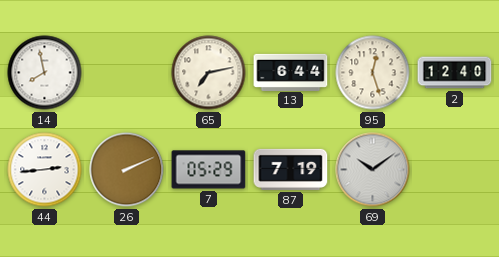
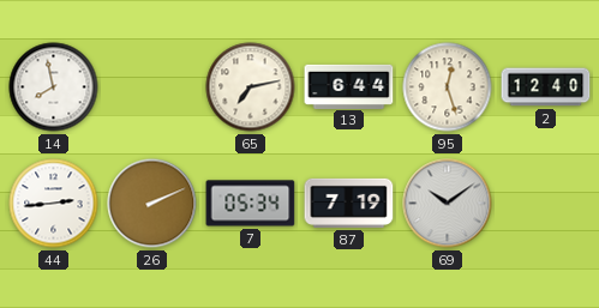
7: 05:29 -> 05:34
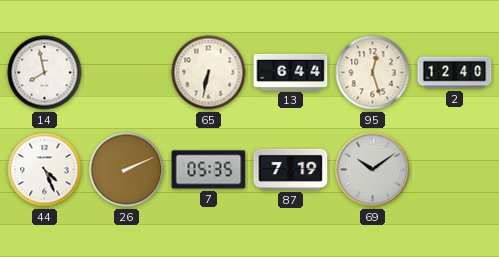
65: 7:13 -> 6:32
44: 2:44 -> 4:26
7: 05:34 -> 05:35
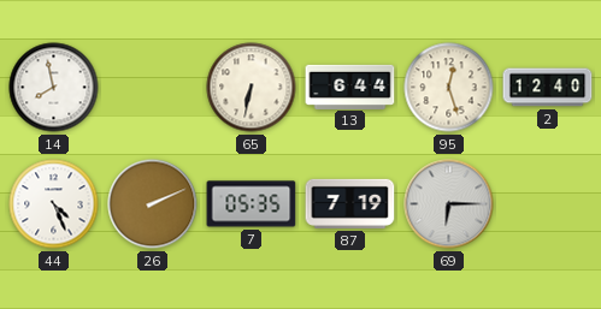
69: 10:09 -> 6:15
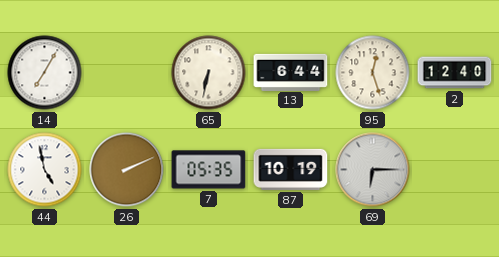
14: 7:58 -> 7:05
44: 4:26 -> 4:58
87: 7:19 -> 10:19
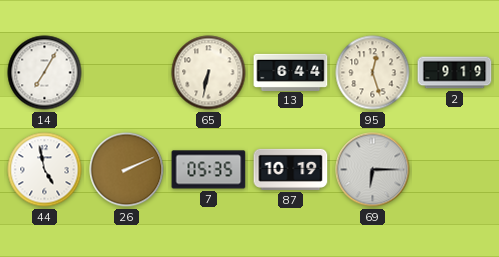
2: 12:40 -> 9:19
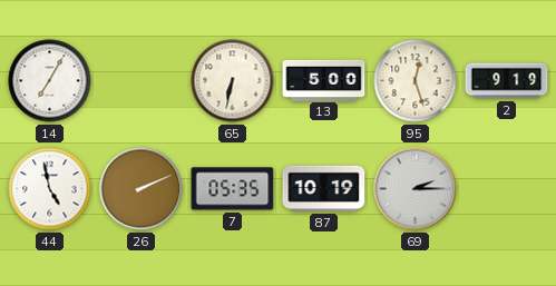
13: 6:44 -> 5:00
69: 6:15 -> 2:15
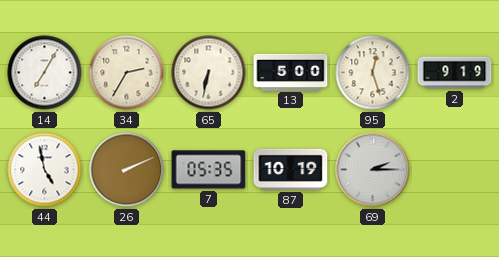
34: none -> 2:35
